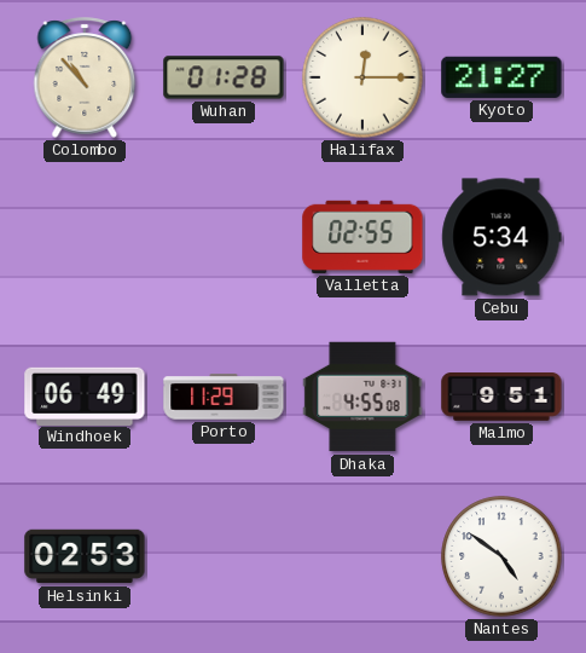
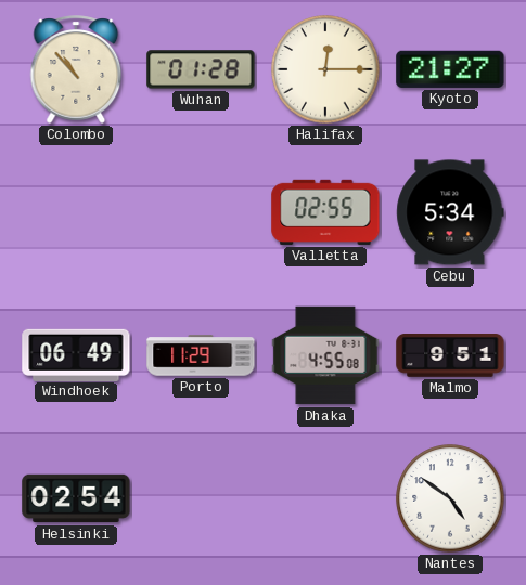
Helsinki: 02:53 -> 02:54
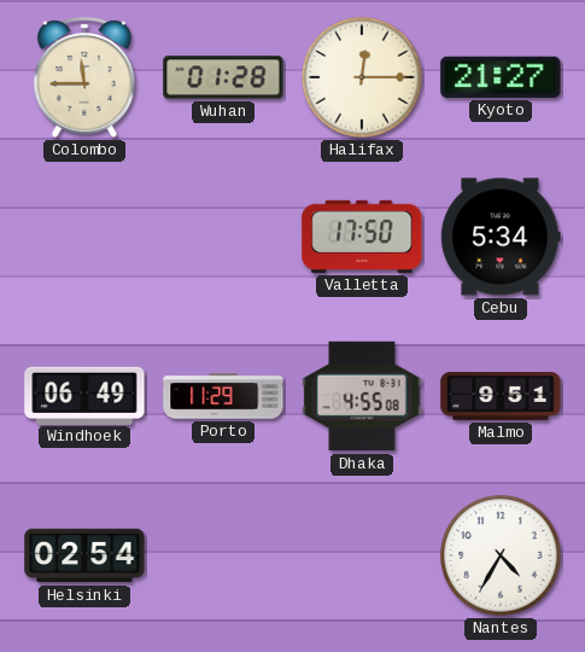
Colombo: 10:53 -> 11:45
Valletta: 02:55 -> 17:50
Nantes: 4:51 -> 4:35
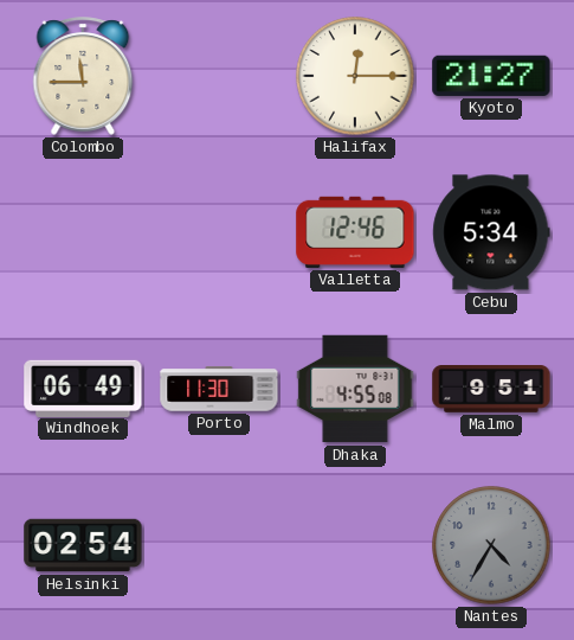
Wuhan: 01:28 -> none
Valletta: 17:50 -> 12:46
Porto: 11:29 -> 11:30
Nantes dial: white -> grey
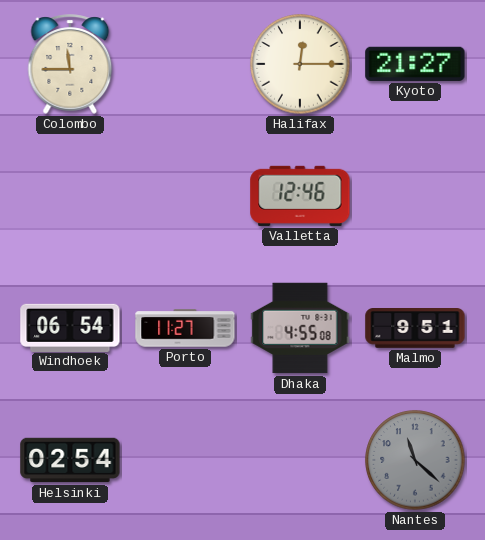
Cebu: 5:34 -> none
Windhoek: 06:49 -> 06:54
Porto: 11:30 -> 11:27
Nantes: 4:35 -> 11:22
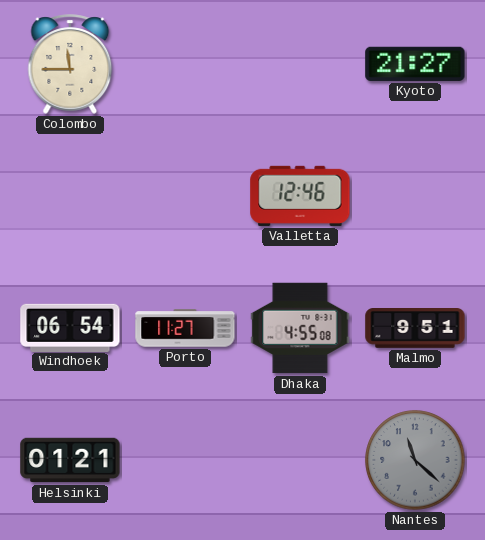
Halifax: 12:15 -> none
Helsinki: 02:54 -> 01:21
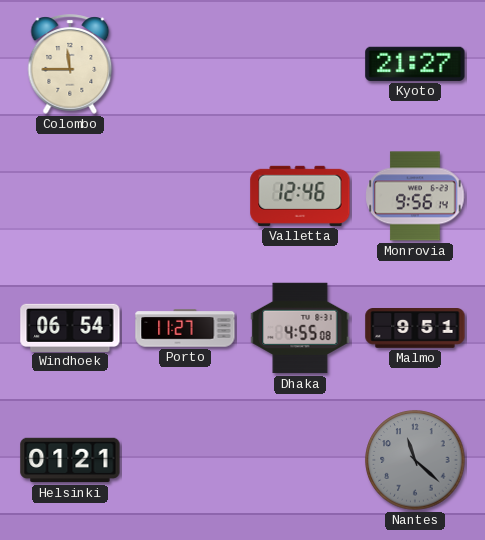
Monrovia: none -> 9:56
